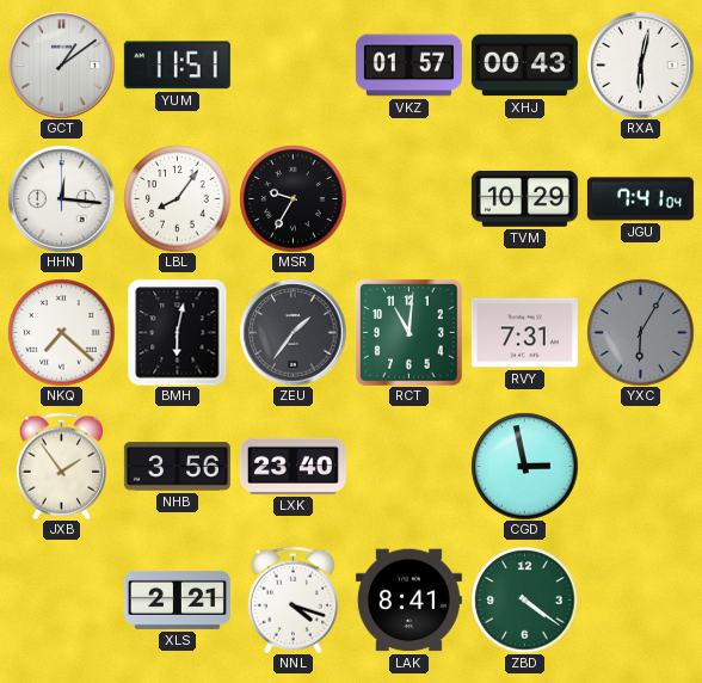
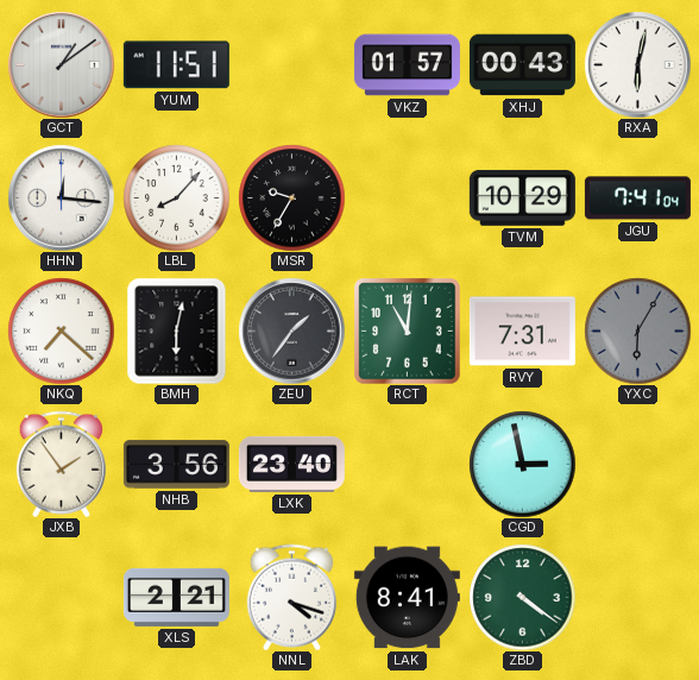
LBL: 8:06 -> 8:07
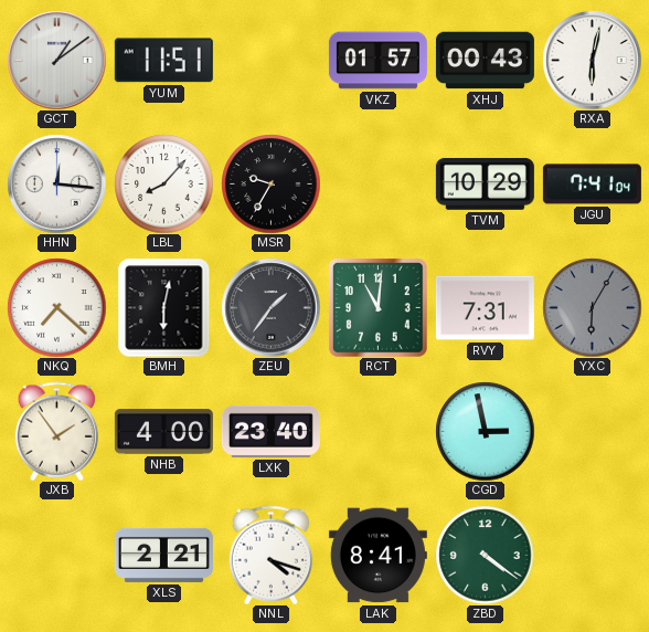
NHB: 3:56 -> 4:00
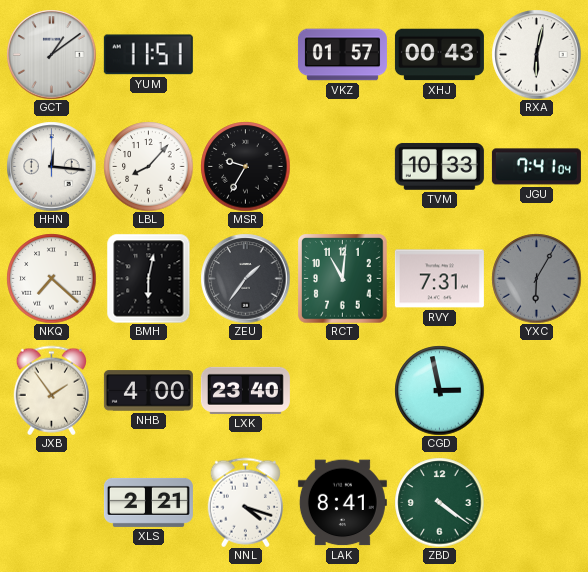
TVM: 10:29 -> 10:33
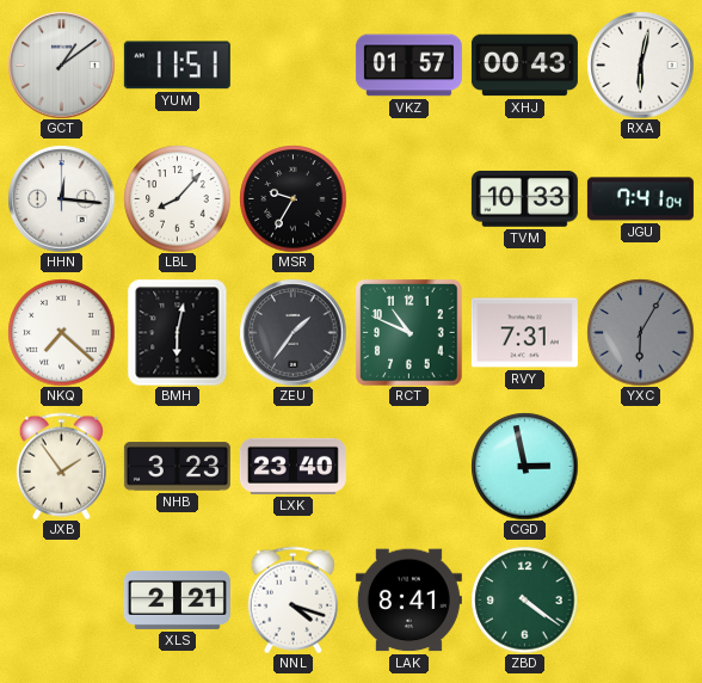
RCT: 11:01 -> 10:49
NHB: 4:00 -> 3:23
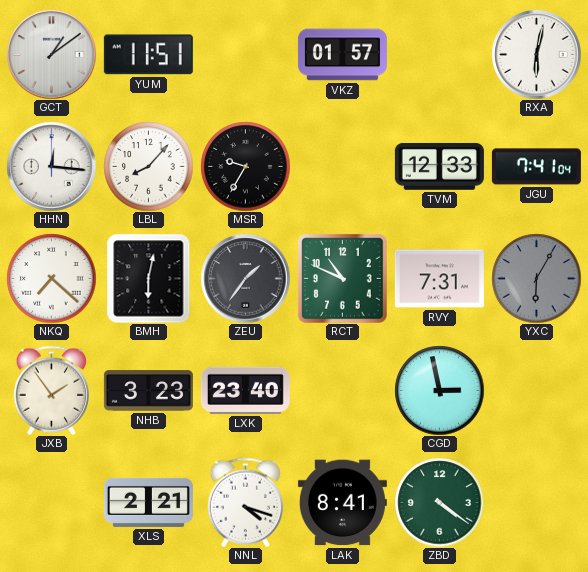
XHJ: 00:43 -> none
TVM: 10:33 -> 12:33
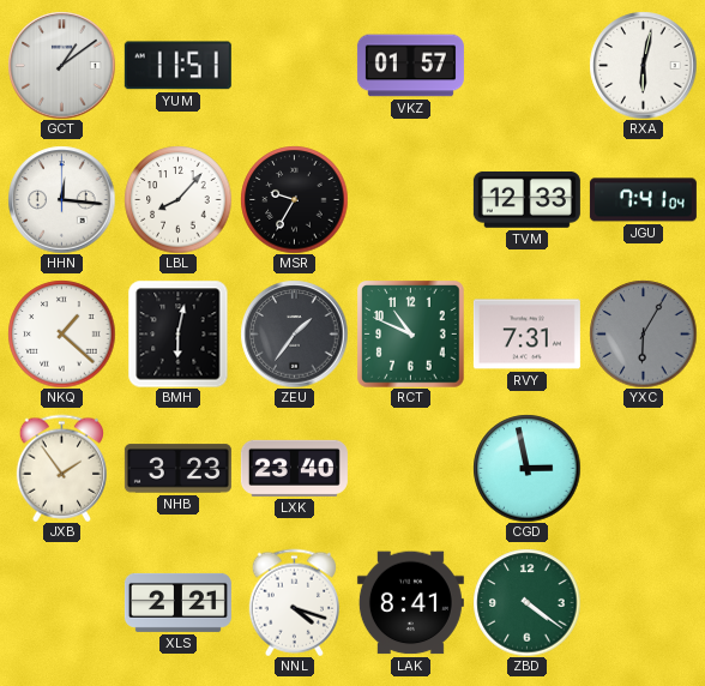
NKQ: 7:22 -> 1:22
